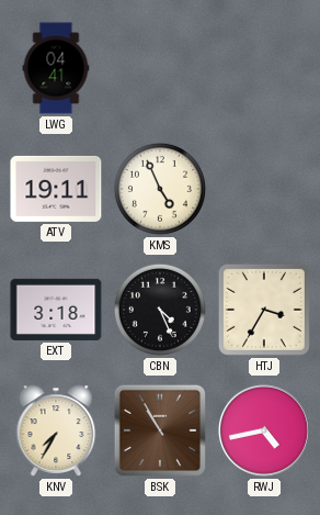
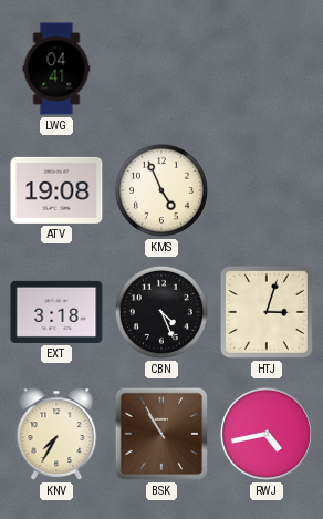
ATV: 19:11 -> 19:08
HTJ: 3:35 -> 3:03
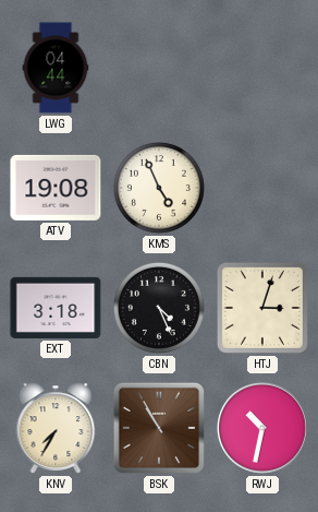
LWG: 04:41 -> 04:44
RWJ: 4:43 -> 10:32
